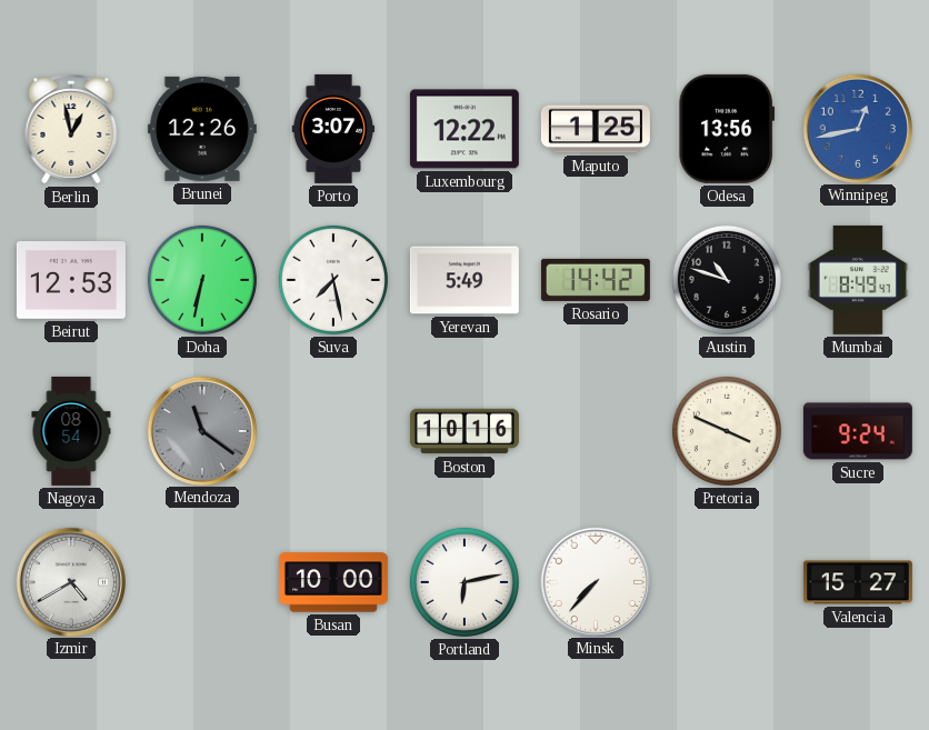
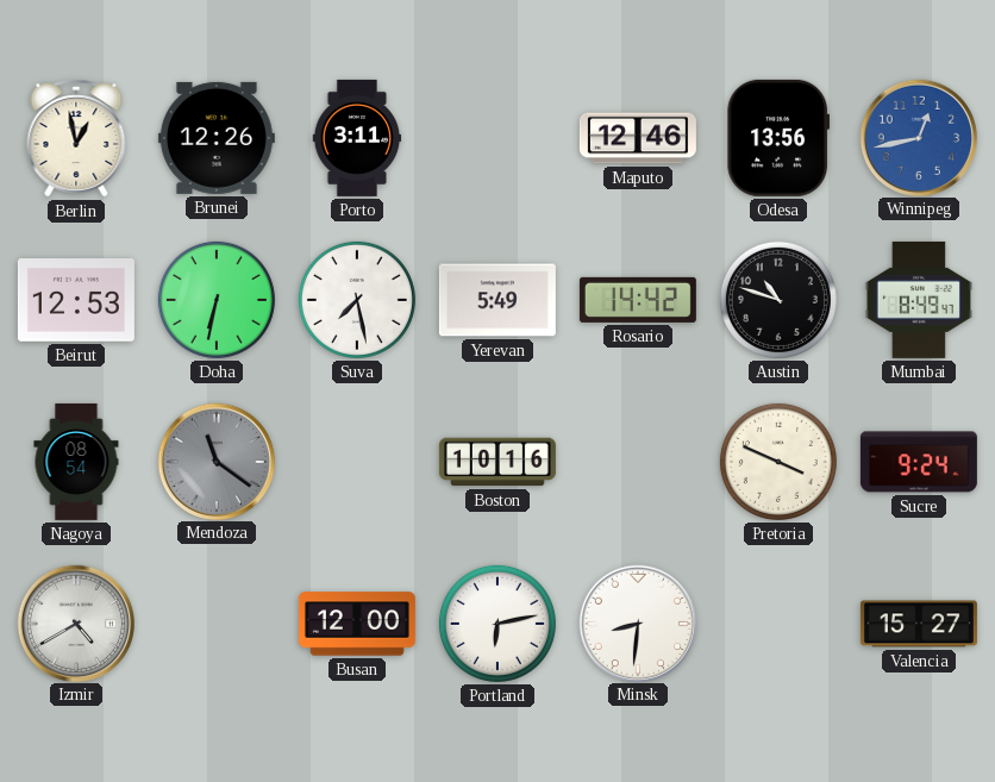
Porto: 3:07 -> 3:11
Luxembourg: 12:22 -> none
Maputo: 1:25 -> 12:46
Busan: 10:00 -> 12:00
Minsk: 7:37 -> 8:31
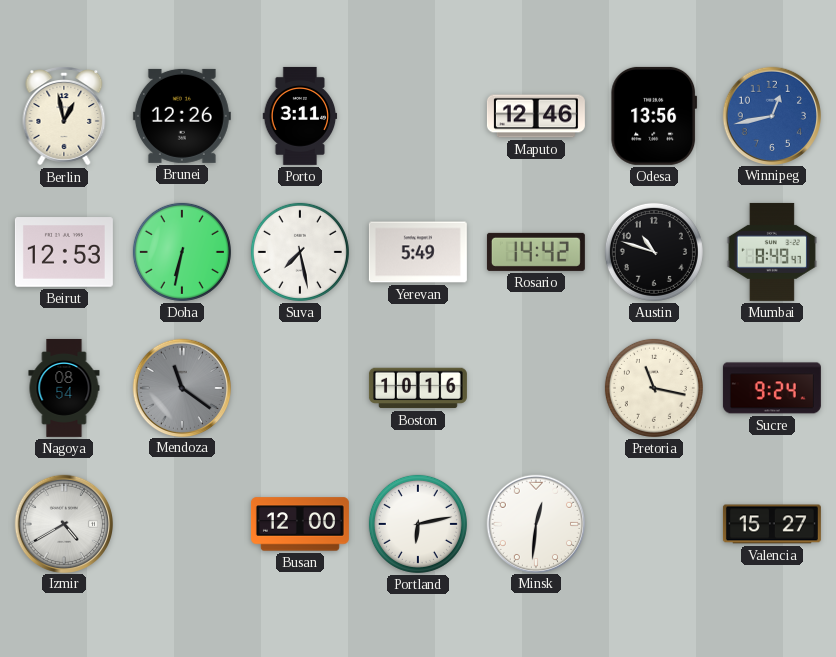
Pretoria: 3:49 -> 11:17
Minsk: 8:31 -> 12:31
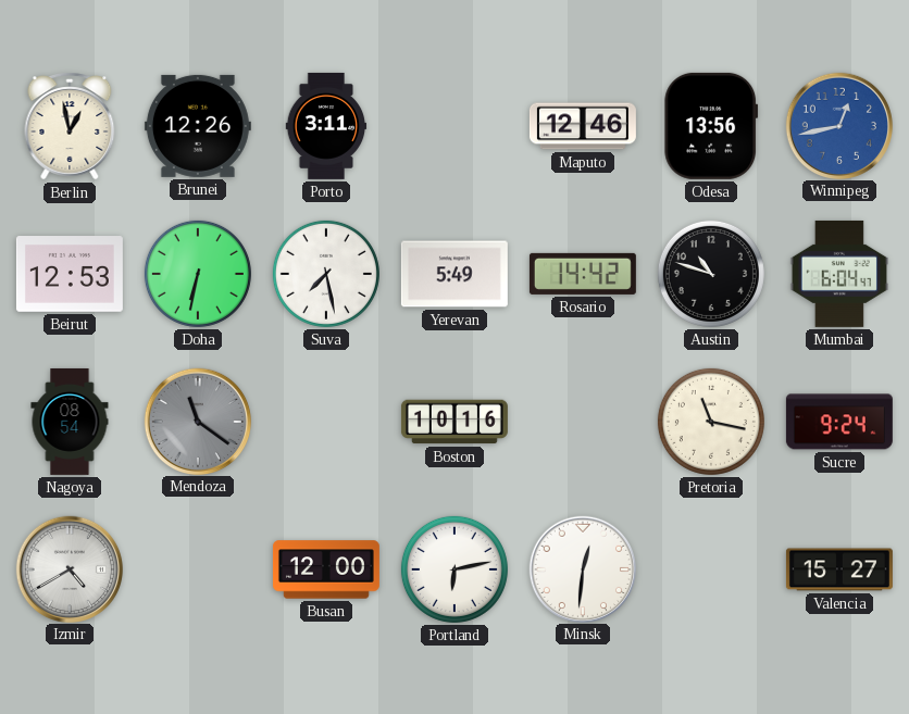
Mumbai: 8:49 -> 6:04
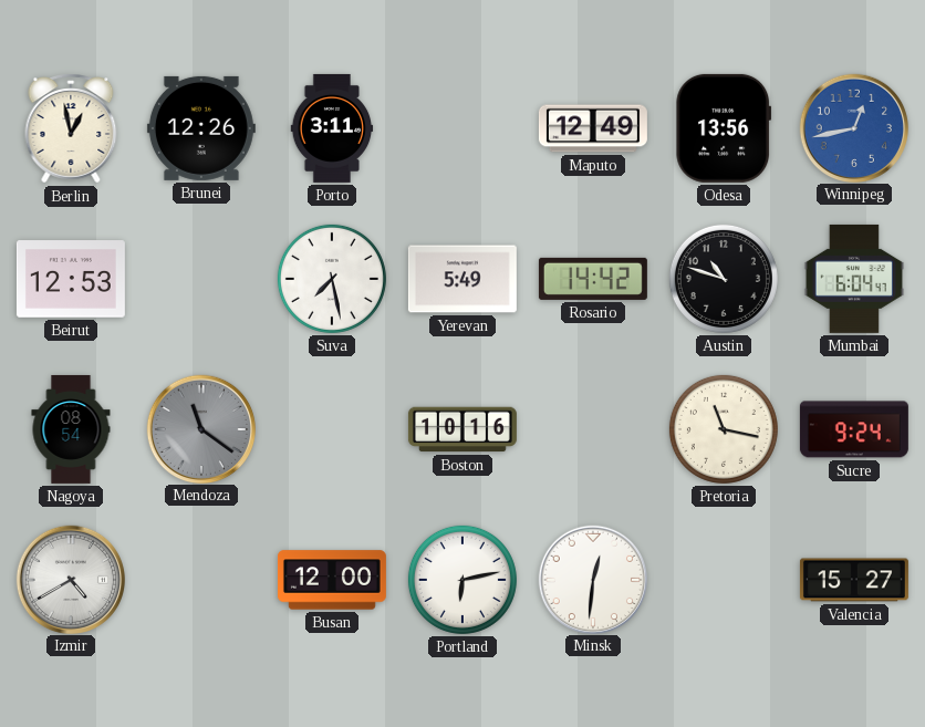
Maputo: 12:46 -> 12:49
Doha: 6:32 -> none
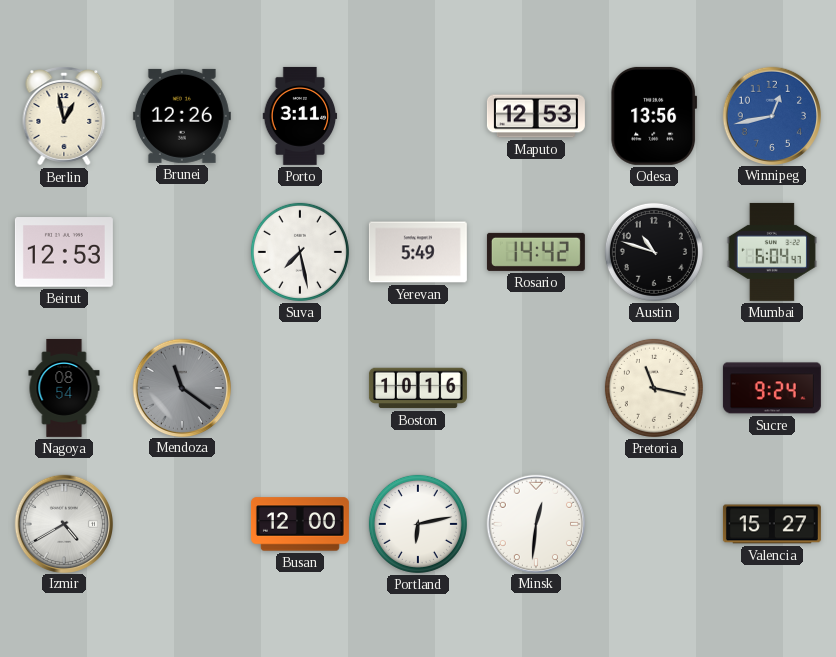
Maputo: 12:49 -> 12:53
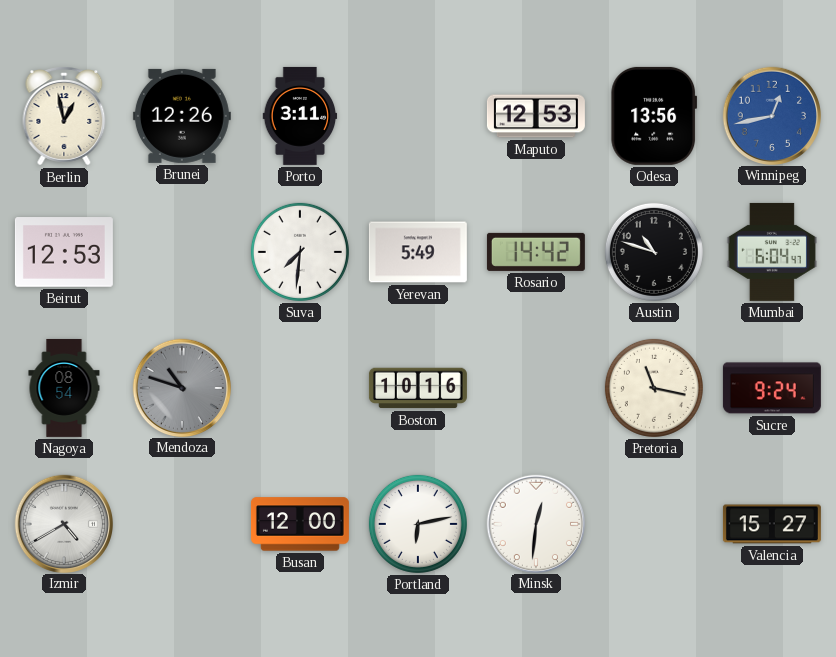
Suva: 7:28 -> 7:31
Mendoza: 11:21 -> 10:48
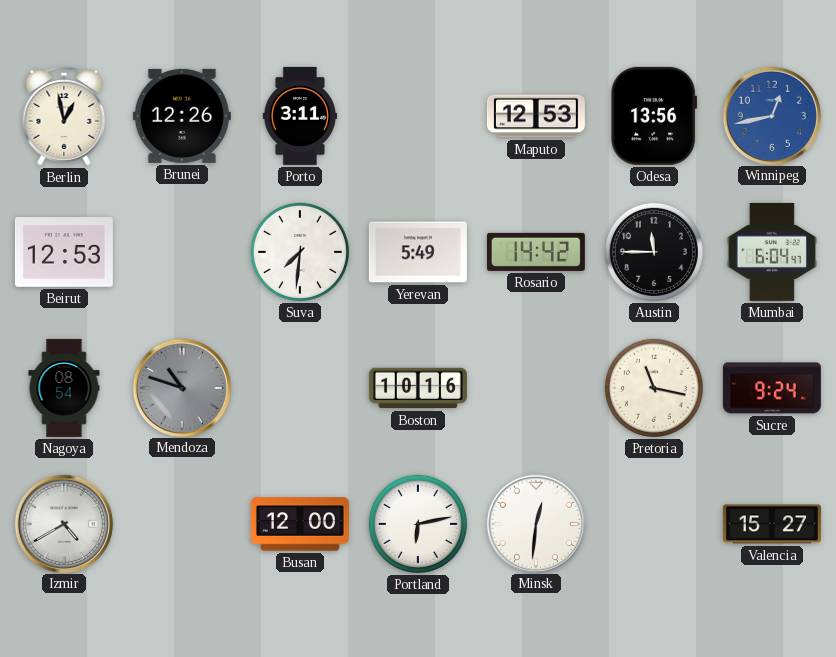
Austin: 10:48 -> 11:45
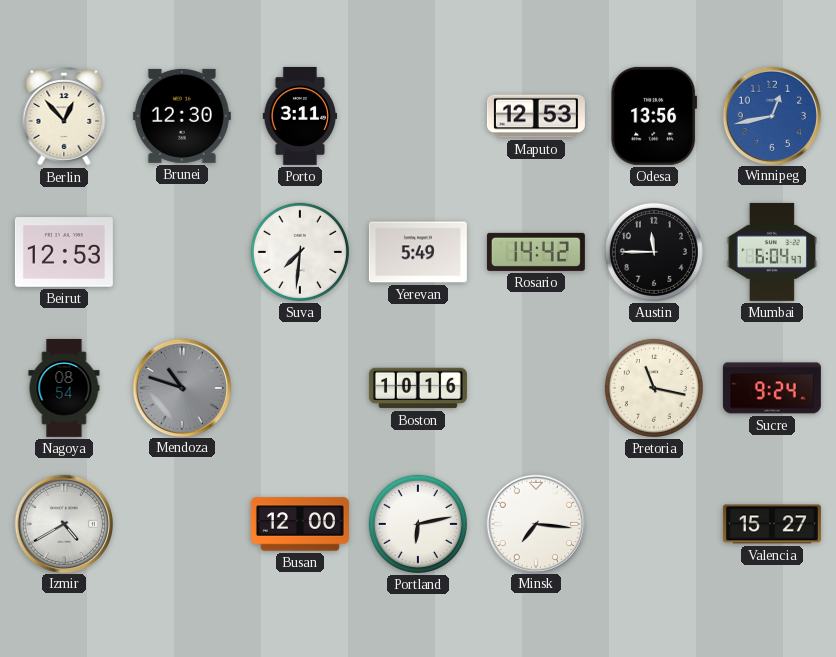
Berlin: 12:58 -> 12:53
Brunei: 12:26 -> 12:30
Minsk: 12:31 -> 7:16
